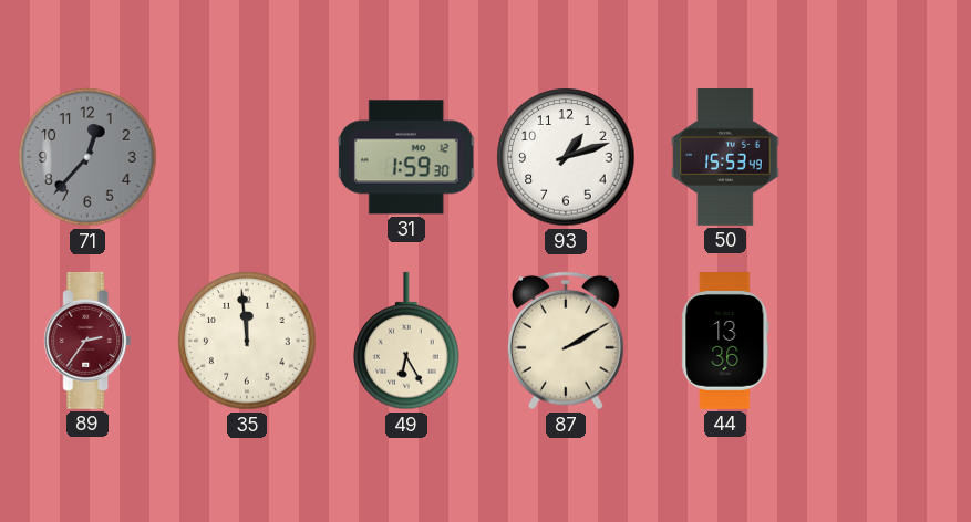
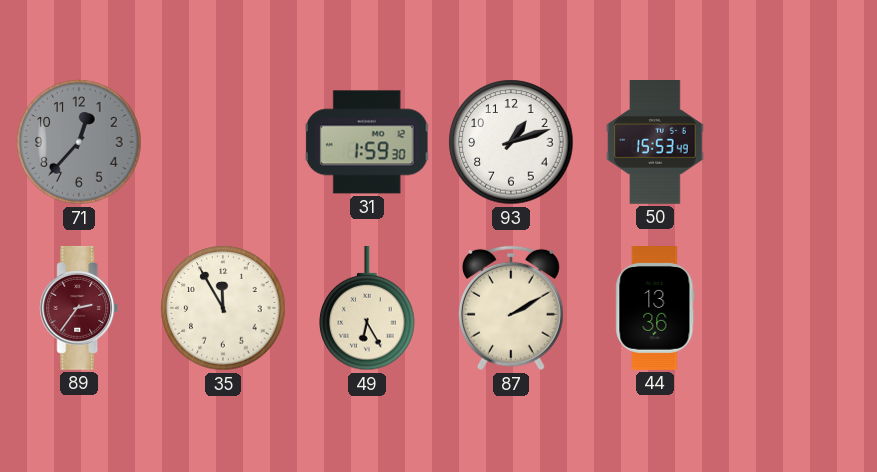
35: 11:59 -> 11:55
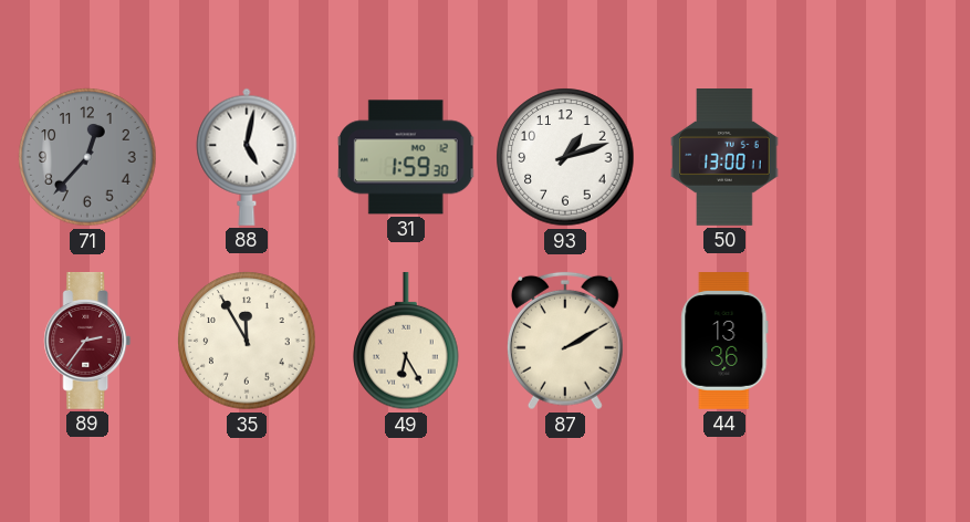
88: none -> 5:02
50: 15:53 -> 13:00
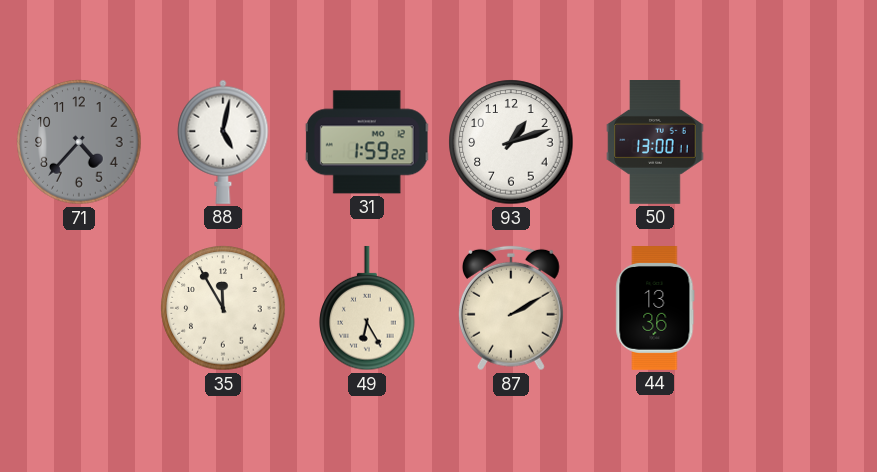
71: 12:37 -> 4:37
31: 1:59:30 -> 1:59:22
89: 2:36 -> none
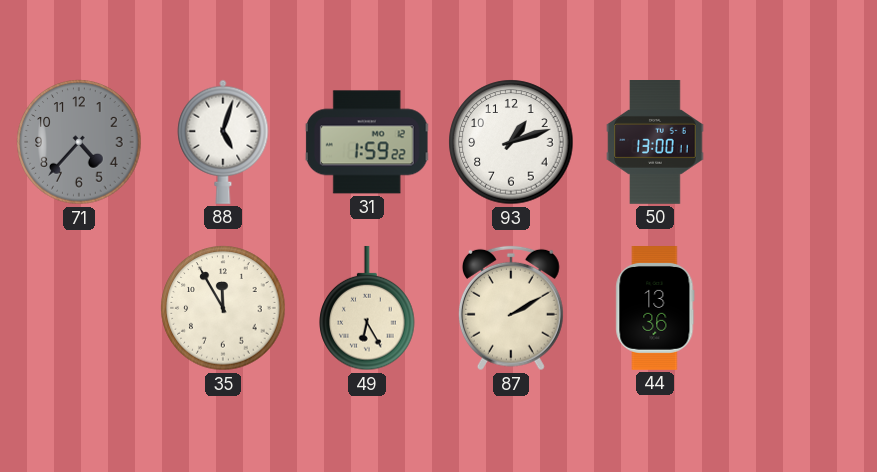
88: 5:02 -> 5:03
